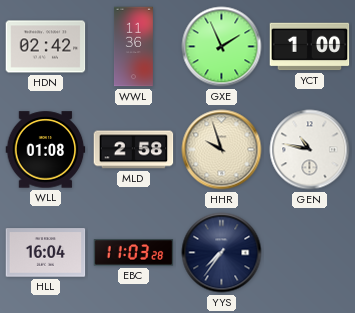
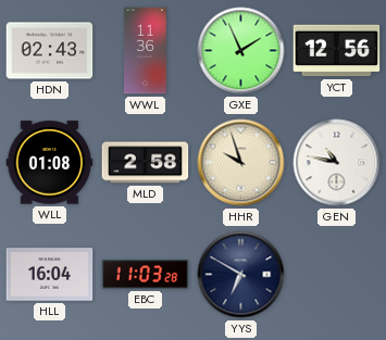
HDN: 02:42 -> 02:43
YCT: 1:00 -> 12:56
YYS: 7:36 -> 6:50
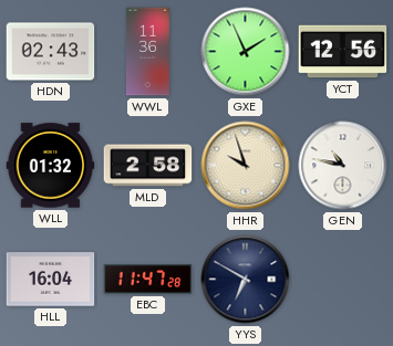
WLL: 01:08 -> 01:32
EBC: 11:03 -> 11:47
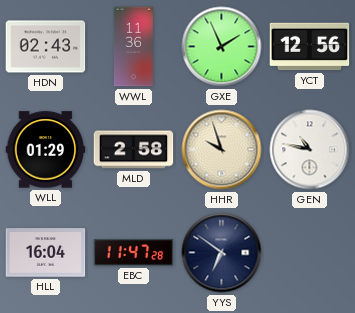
WLL: 01:32 -> 01:29
YYS: 6:50 -> 6:51
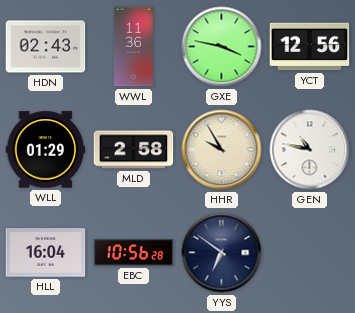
GXE: 1:56 -> 3:47
HHR: 9:57 -> 9:55
EBC: 11:47 -> 10:56
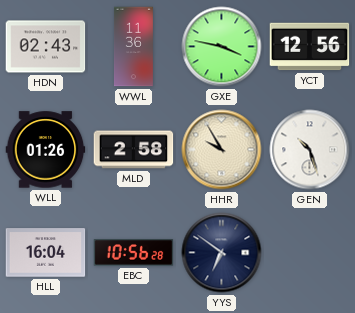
WLL: 01:29 -> 01:26
GEN: 10:47 -> 10:27
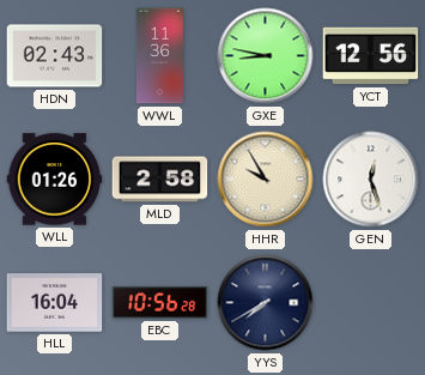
GXE: 3:47 -> 8:47
GEN: 10:27 -> 12:27
YYS: 6:51 -> 7:40
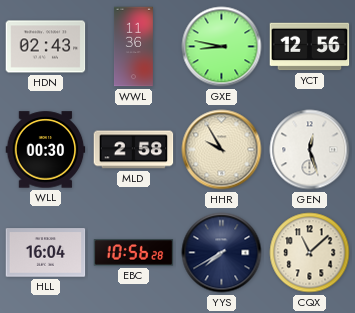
WLL: 01:26 -> 00:30
CQX: none -> 11:08
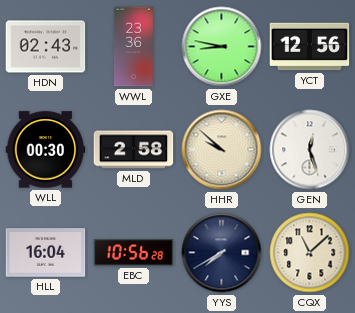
WWL: 11:36 -> 23:36
HHR: 9:55 -> 9:52
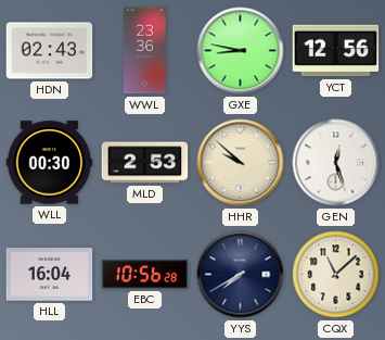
MLD: 2:58 -> 2:53
